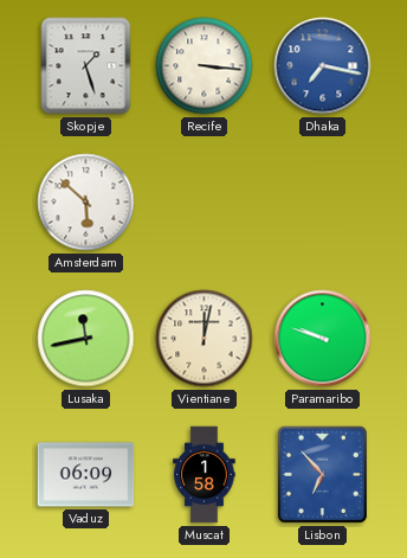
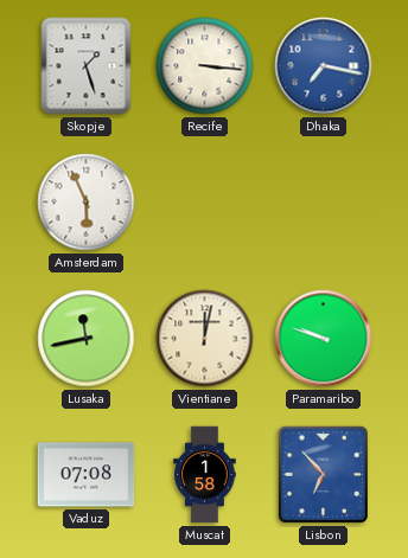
Amsterdam: 5:52 -> 5:56
Vaduz: 06:09 -> 07:08
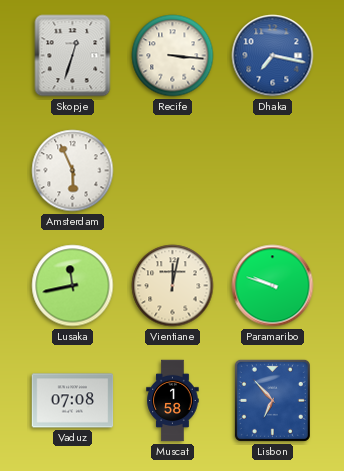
Skopje: 1:27 -> 12:33
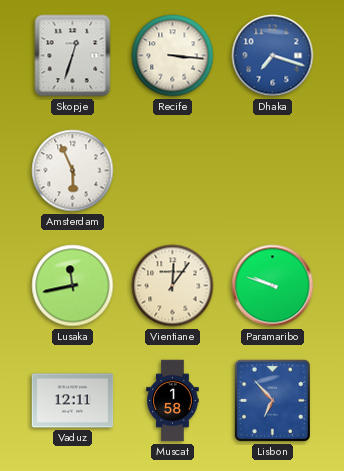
Dhaka: 7:17 -> 7:18
Vientiane: 12:02 -> 12:06
Vaduz: 07:08 -> 12:11
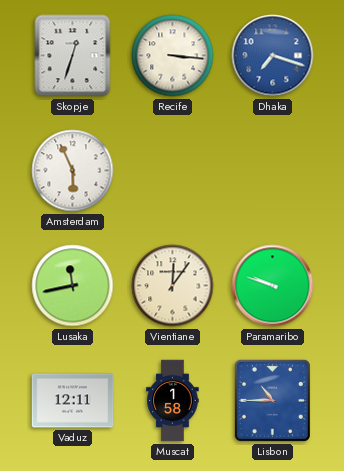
Lisbon: 6:53 -> 10:45
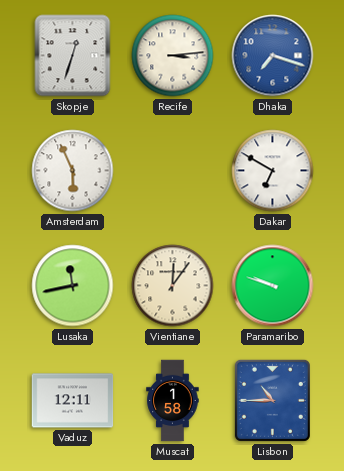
Recife: 3:16 -> 3:14
Dakar: none -> 6:50
